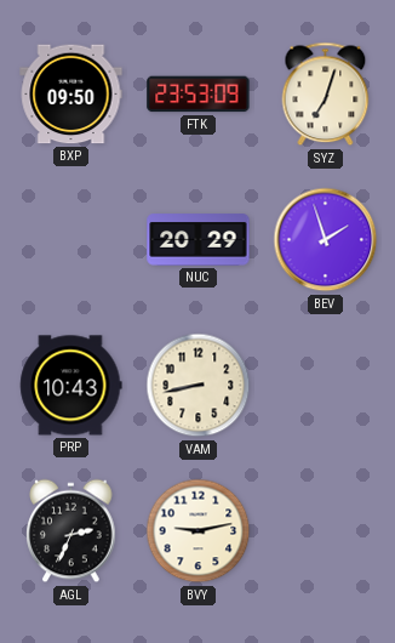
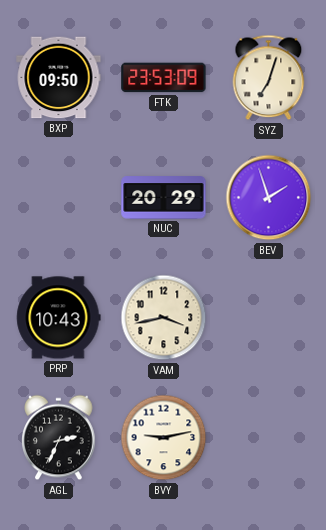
VAM: 8:43 -> 3:43
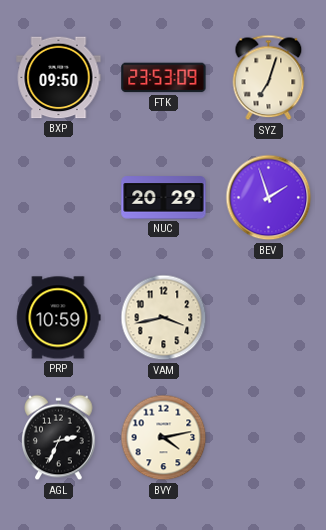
PRP: 10:43 -> 10:59
BVY: 9:13 -> 4:13
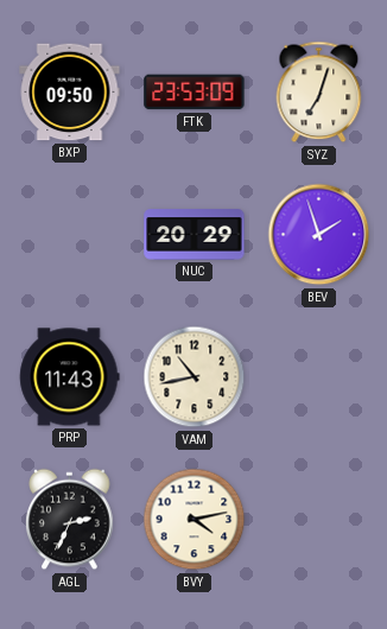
PRP: 10:59 -> 11:43
VAM: 3:43 -> 10:43
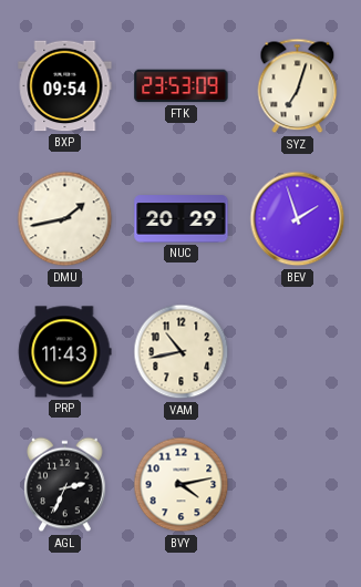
BXP: 09:50 -> 09:54
DMU: none -> 1:43
